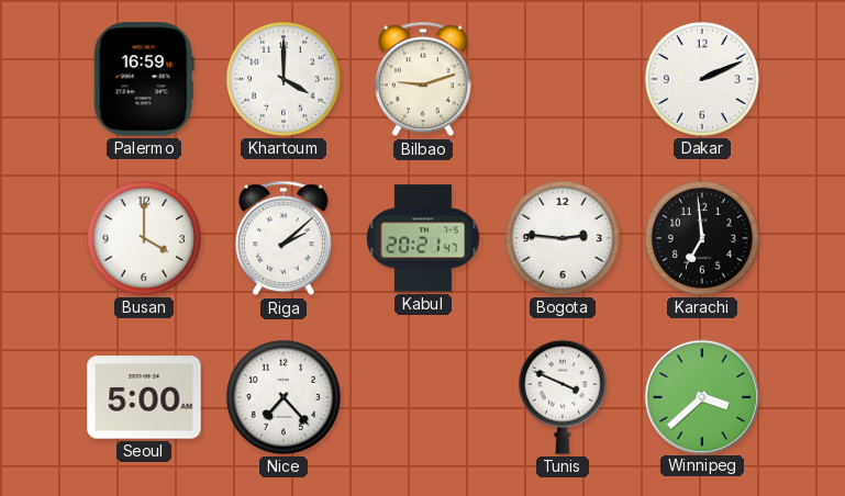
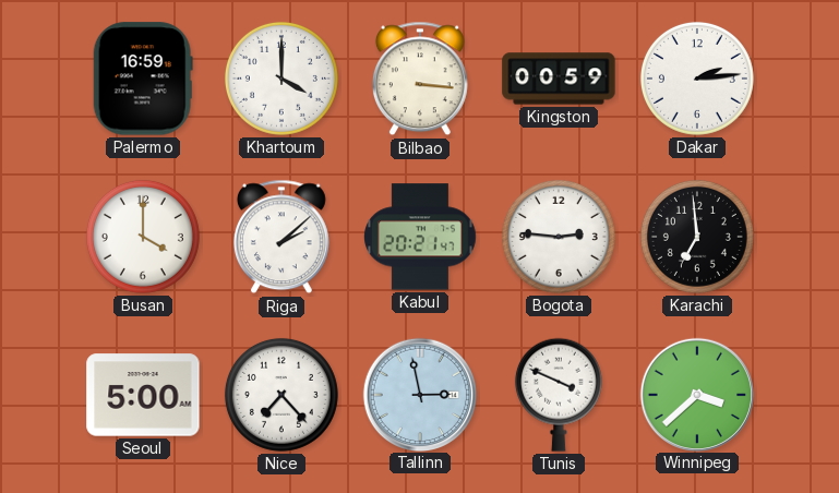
Bilbao: 9:12 -> 3:16
Kingston: none -> 00:59
Dakar: 2:11 -> 2:14
Tallinn: none -> 2:58
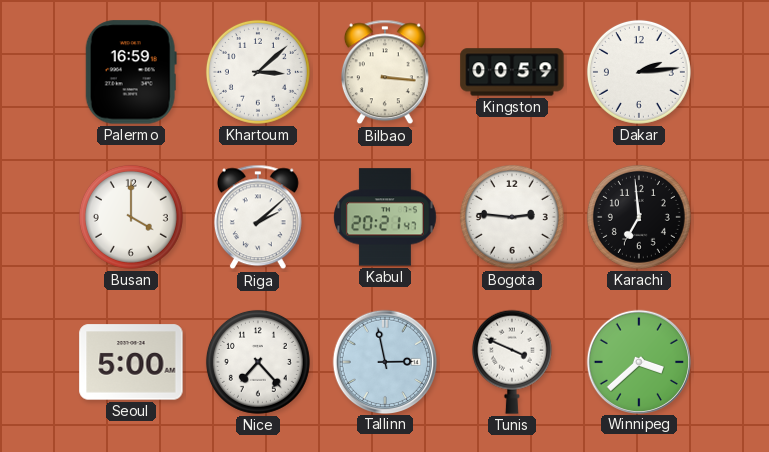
Khartoum: 4:00 -> 3:08
